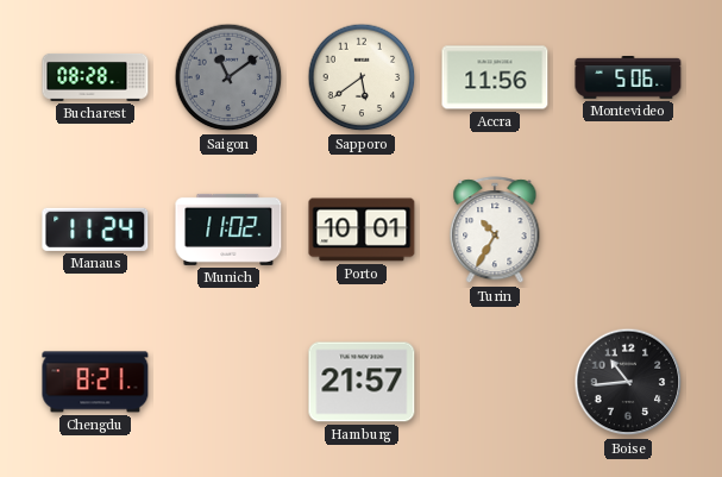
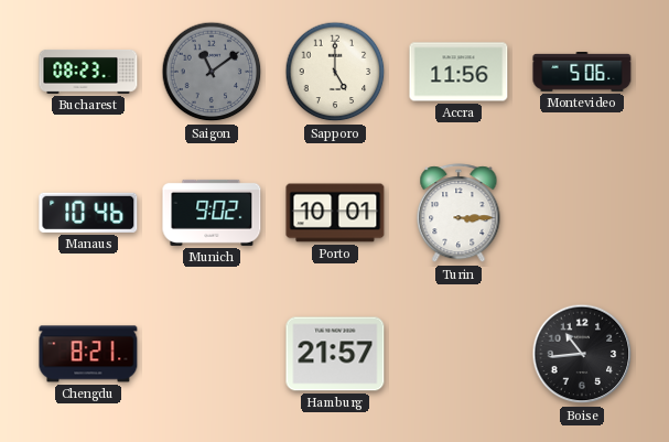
Bucharest: 08:28 -> 08:23
Sapporo: 5:39 -> 5:00
Manaus: 11:24 -> 10:46
Munich: 11:02 -> 9:02
Turin: 10:35 -> 3:15
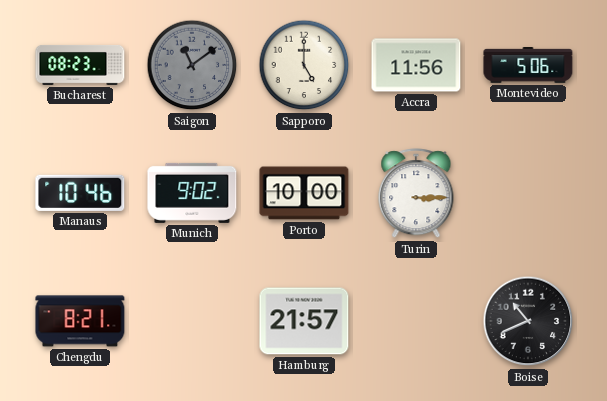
Porto: 10:01 -> 10:00
Boise: 10:44 -> 10:41
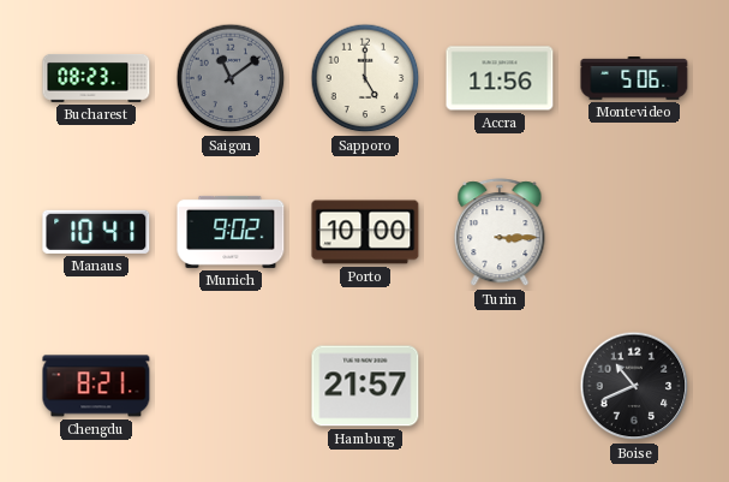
Manaus: 10:46 -> 10:41
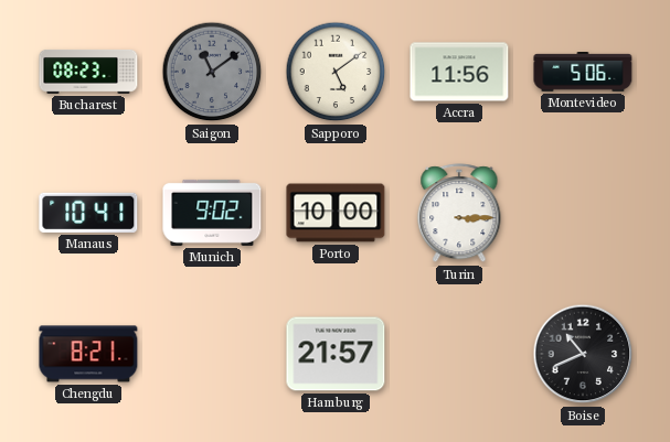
Sapporo: 5:00 -> 5:09
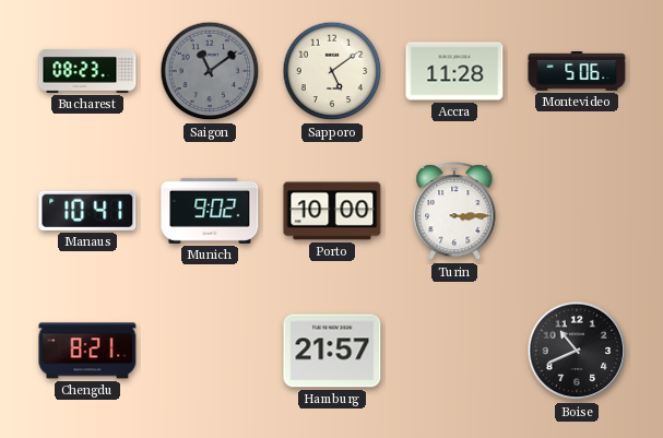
Accra: 11:56 -> 11:28
